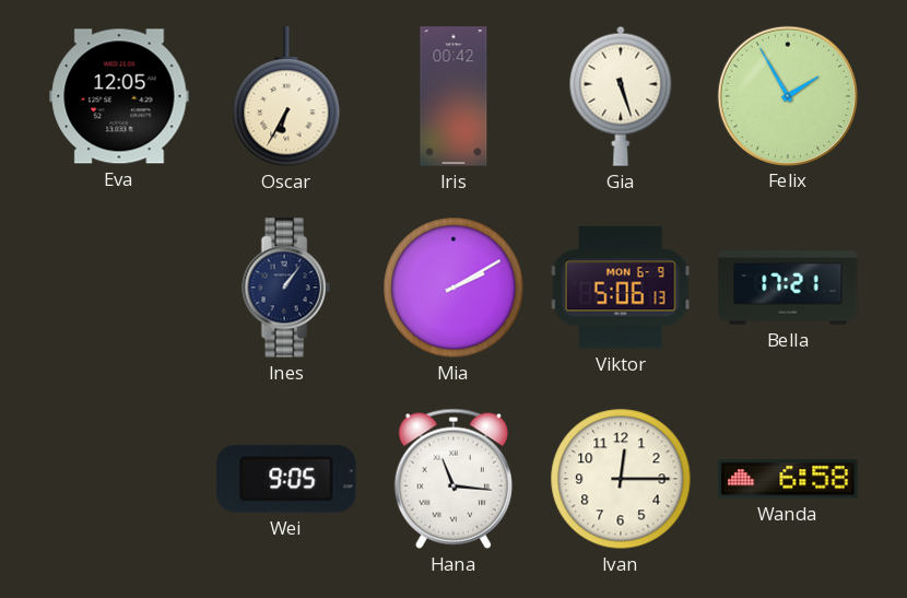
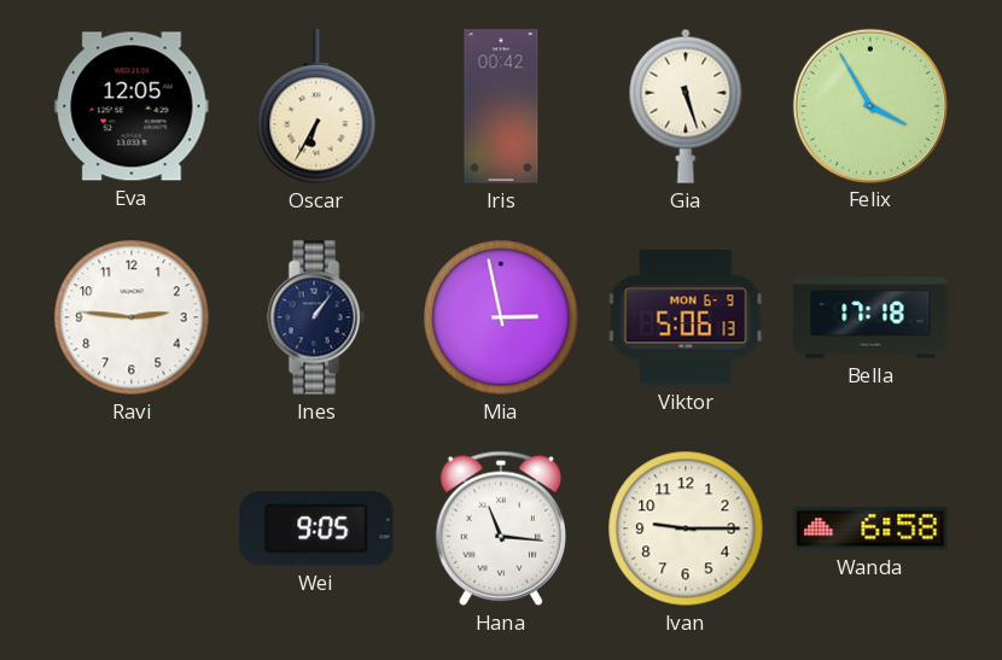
Felix: 1:55 -> 3:55
Ravi: none -> 2:46
Mia: 2:10 -> 2:58
Bella: 17:21 -> 17:18
Ivan: 12:15 -> 9:15
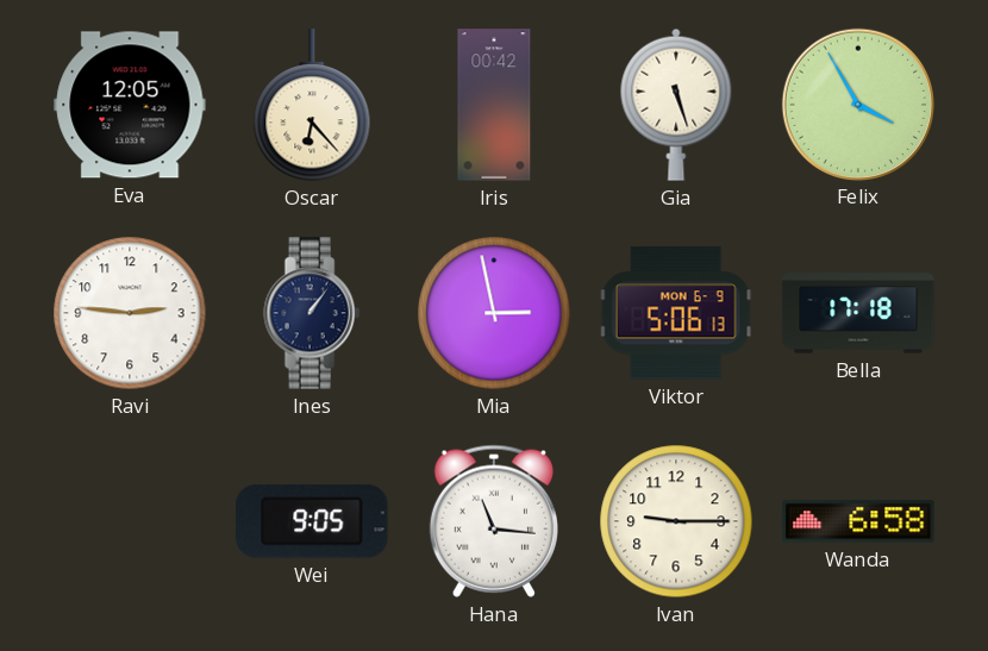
Oscar: 6:35 -> 6:23
